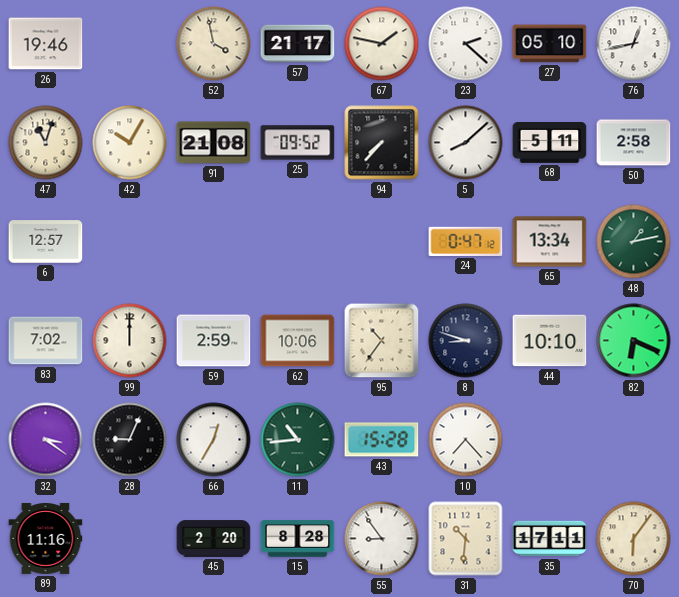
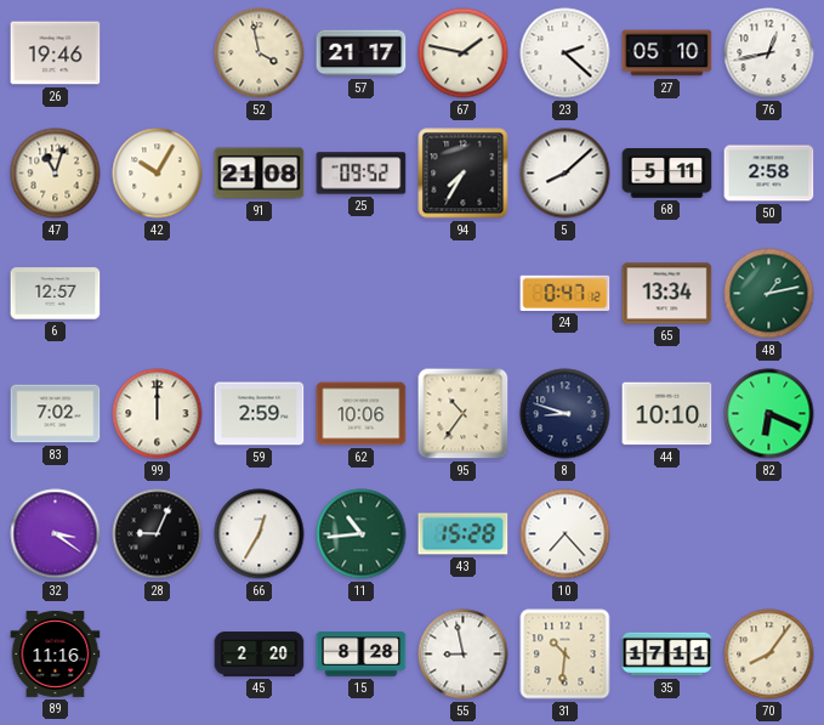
94: 7:37 -> 7:35
55: 8:54 -> 8:58
70: 6:06 -> 8:06
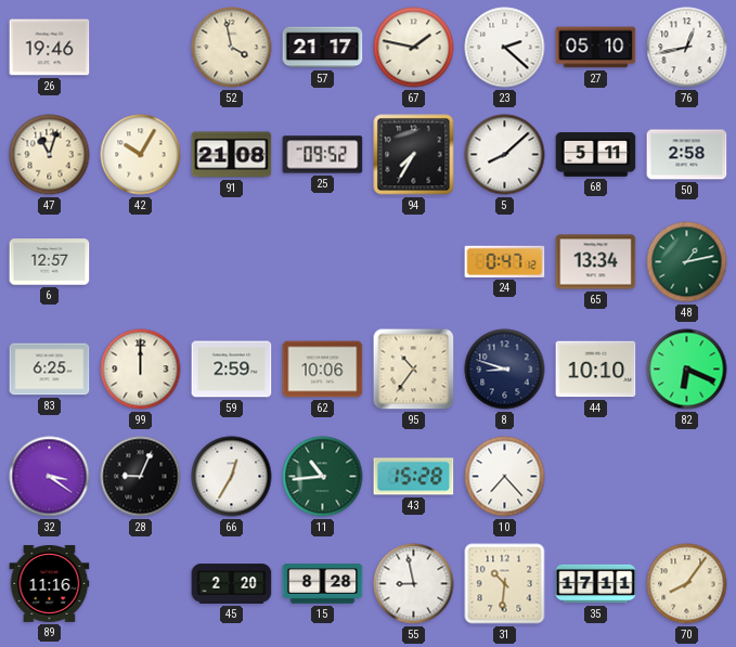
83: 7:02 -> 6:25
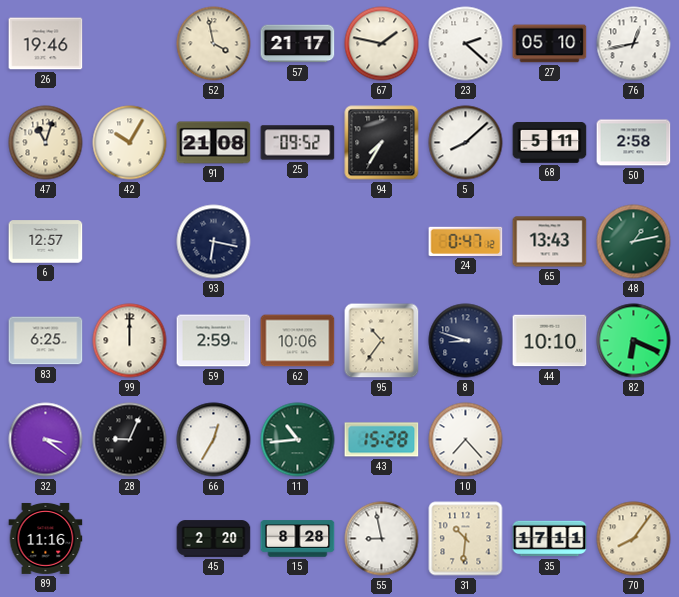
93: none -> 6:17
65: 13:34 -> 13:43
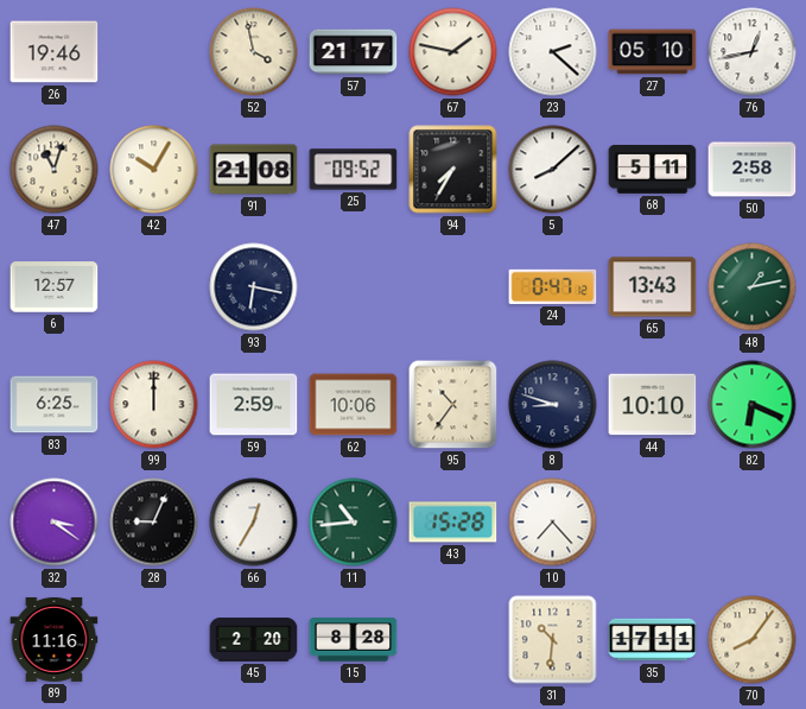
55: 8:58 -> none
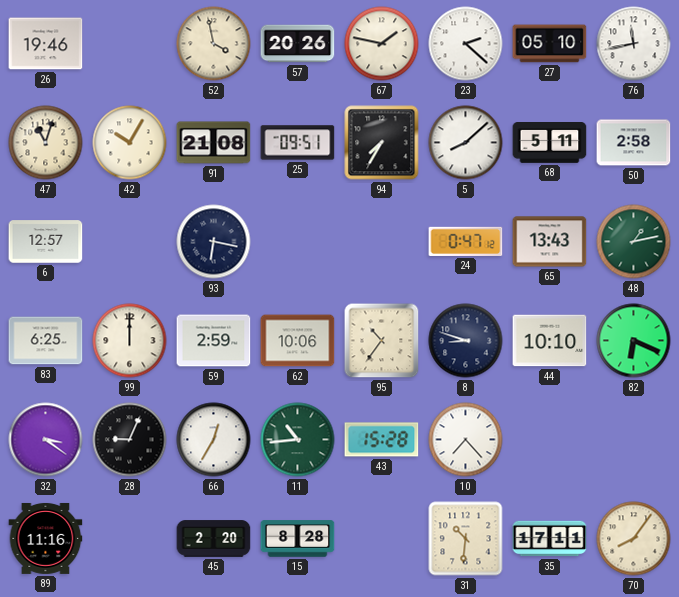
57: 21:17 -> 20:26
76: 12:43 -> 11:43
25: 09:52 -> 09:51
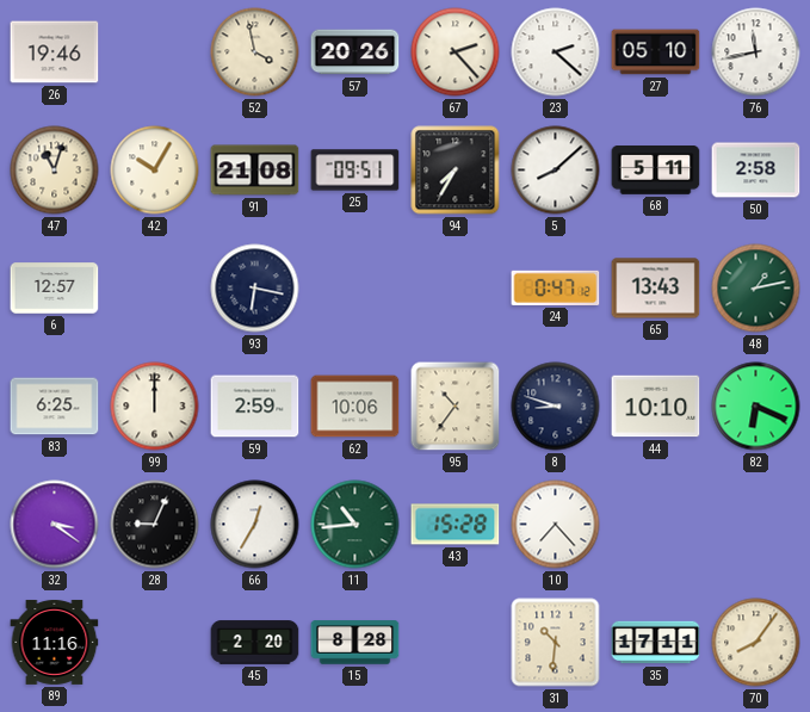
67: 1:47 -> 2:23
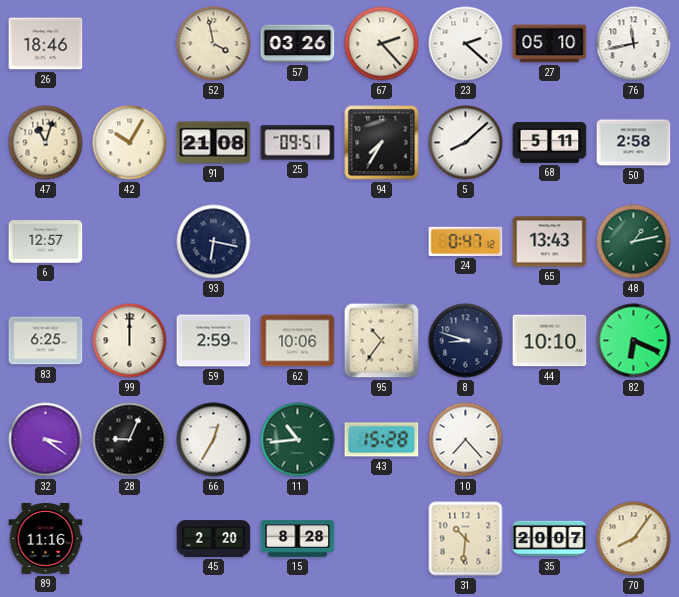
26: 19:46 -> 18:46
57: 20:26 -> 03:26
35: 17:11 -> 20:07
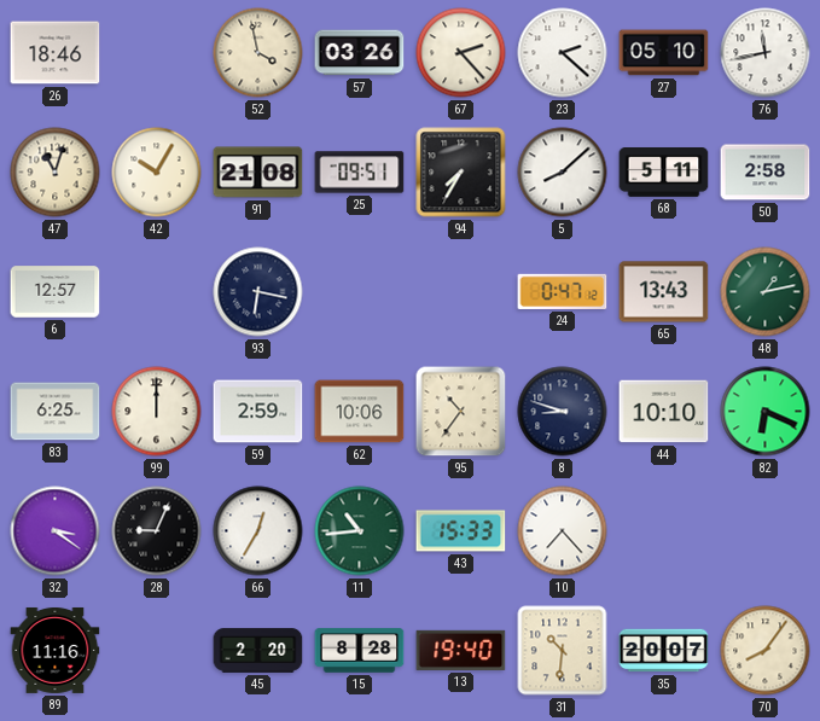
43: 15:28 -> 15:33
13: none -> 19:40
